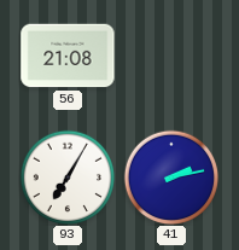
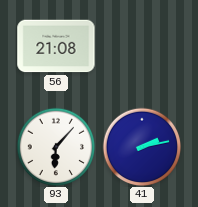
93: 7:05 -> 6:07
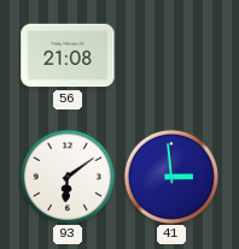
93: 6:07 -> 6:09
41: 2:13 -> 2:59
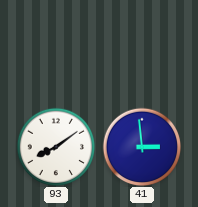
56: 21:08 -> none
93: 6:09 -> 8:09
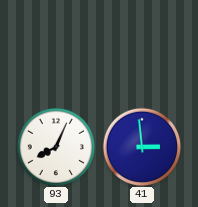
93: 8:09 -> 8:04
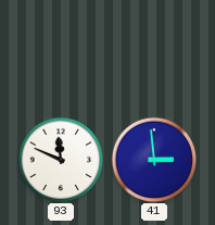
93: 8:04 -> 11:49
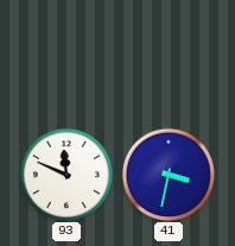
41: 2:59 -> 3:32
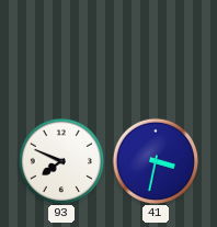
93: 11:49 -> 7:49
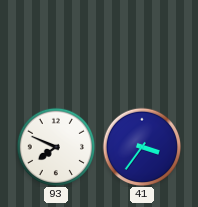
41: 3:32 -> 3:36
